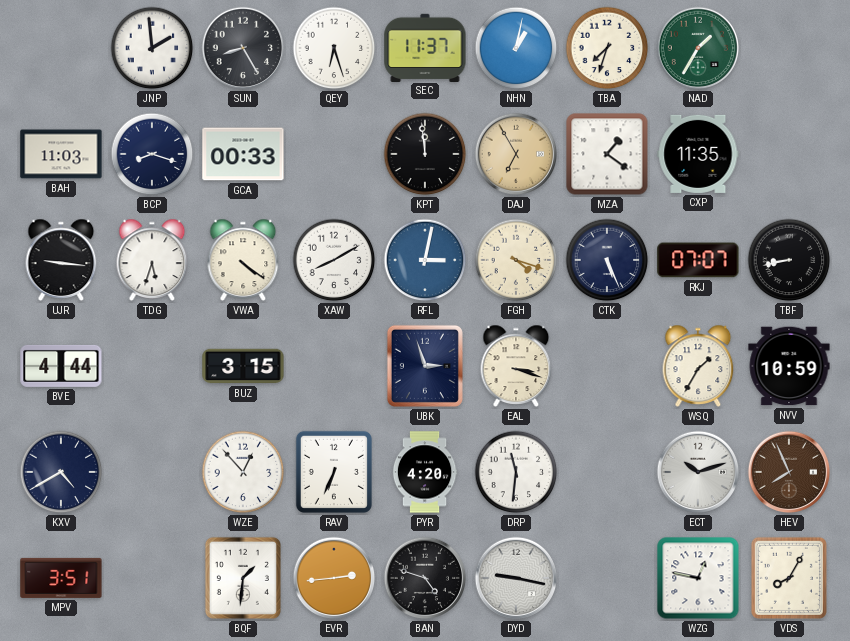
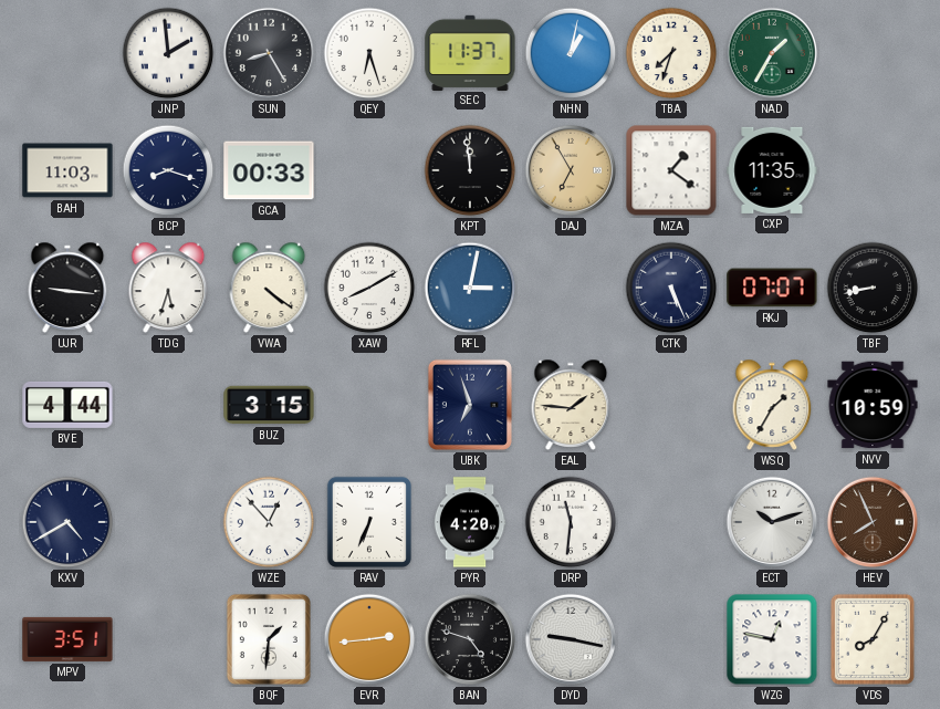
FGH: 4:18 -> none
UBK: 2:57 -> 6:57
EAL: 3:18 -> 1:46
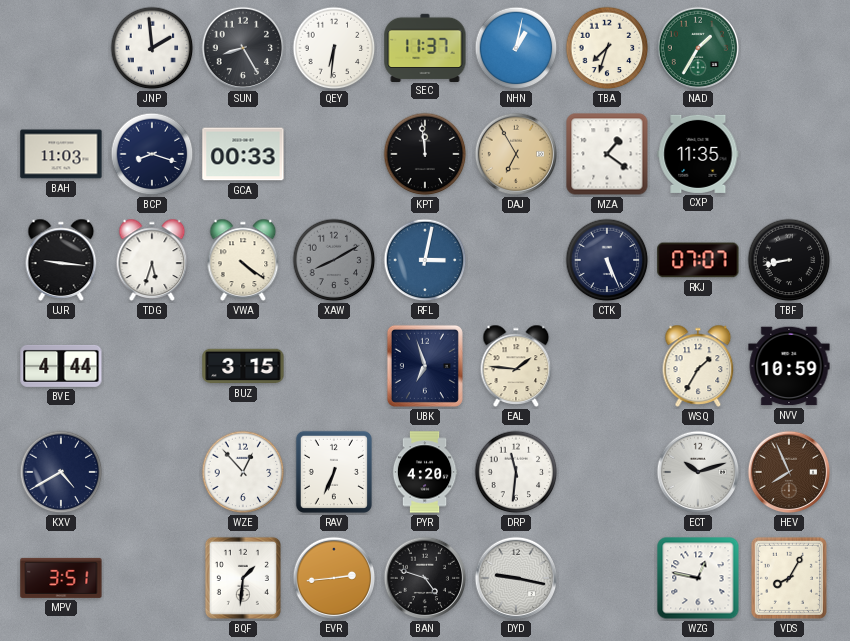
QEY: 6:27 -> 6:31
XAW dial: white -> grey
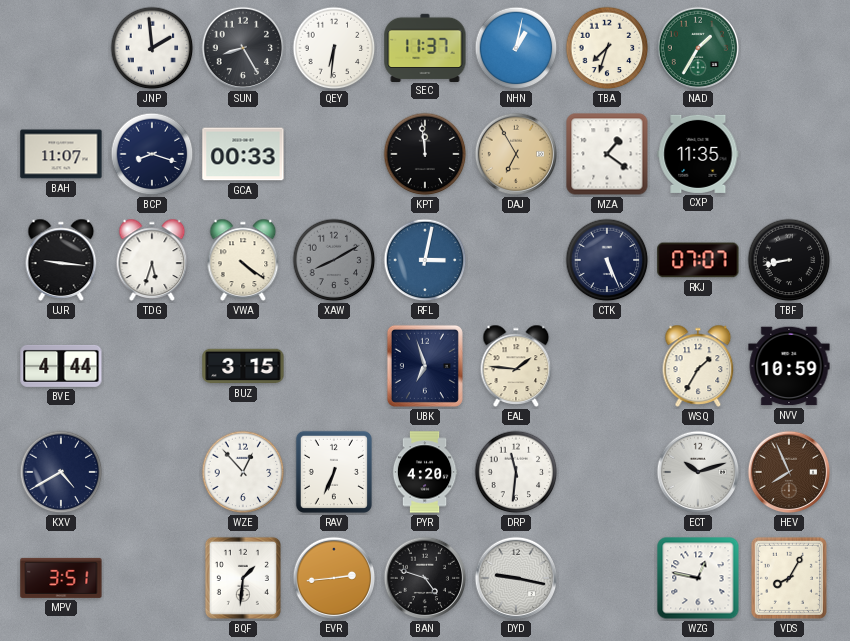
BAH: 11:03 -> 11:07
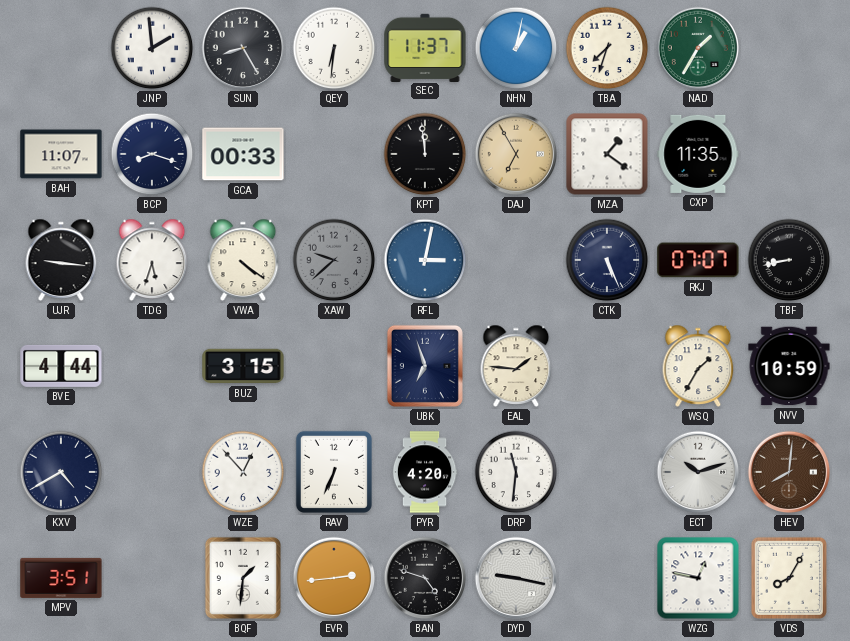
XAW: 8:10 -> 9:38
HEV: 7:56 -> 8:01
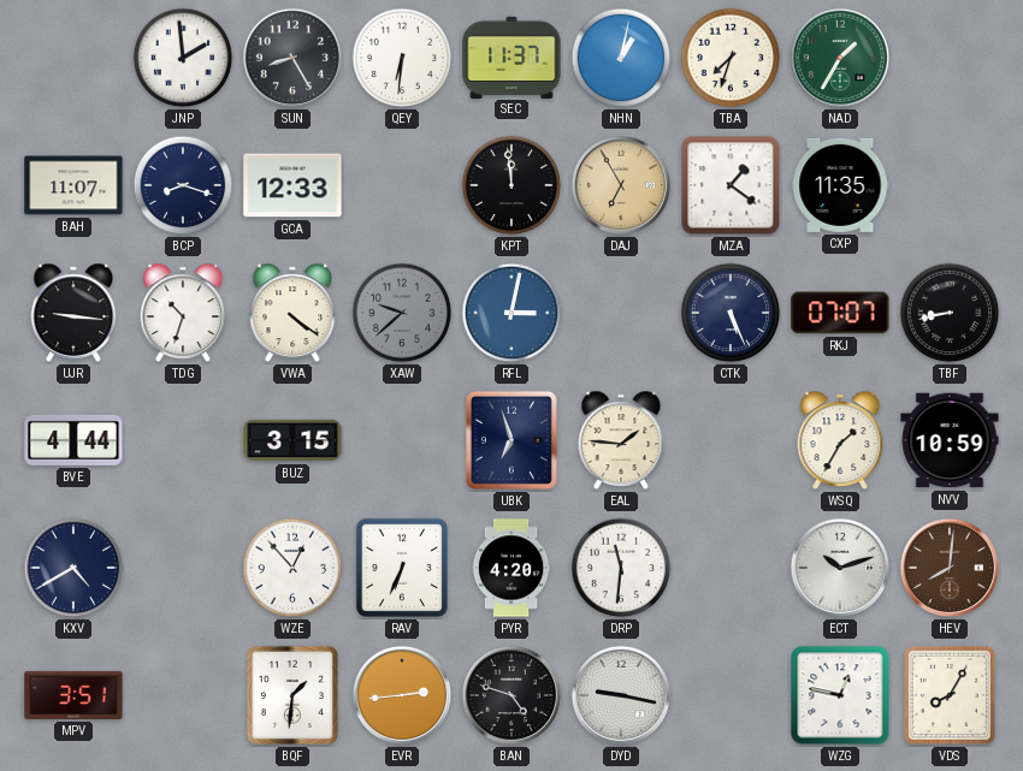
GCA: 00:33 -> 12:33
TDG: 5:33 -> 10:33
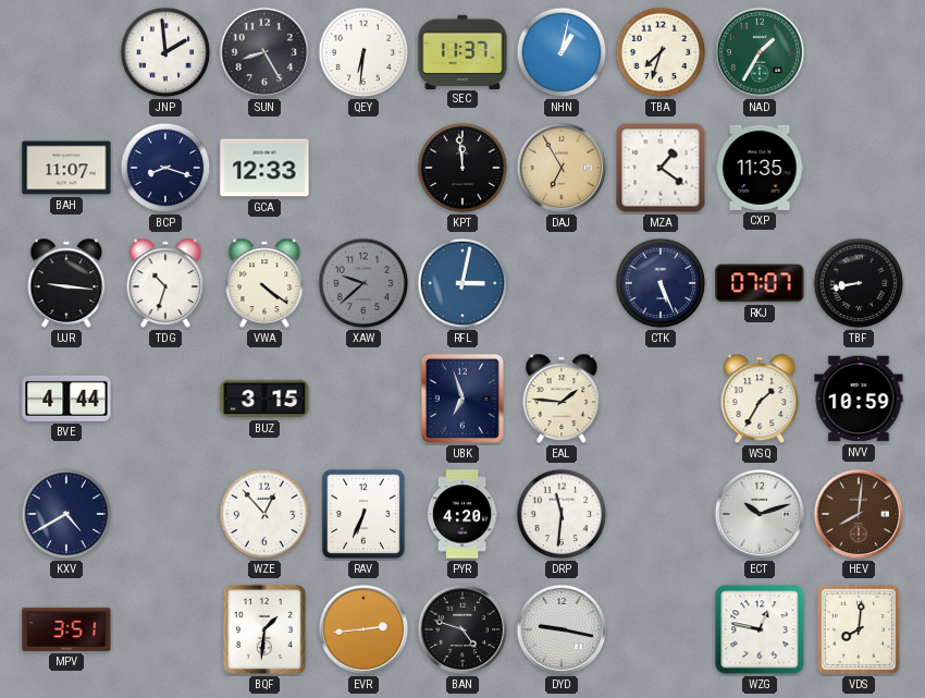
VDS: 8:05 -> 8:01
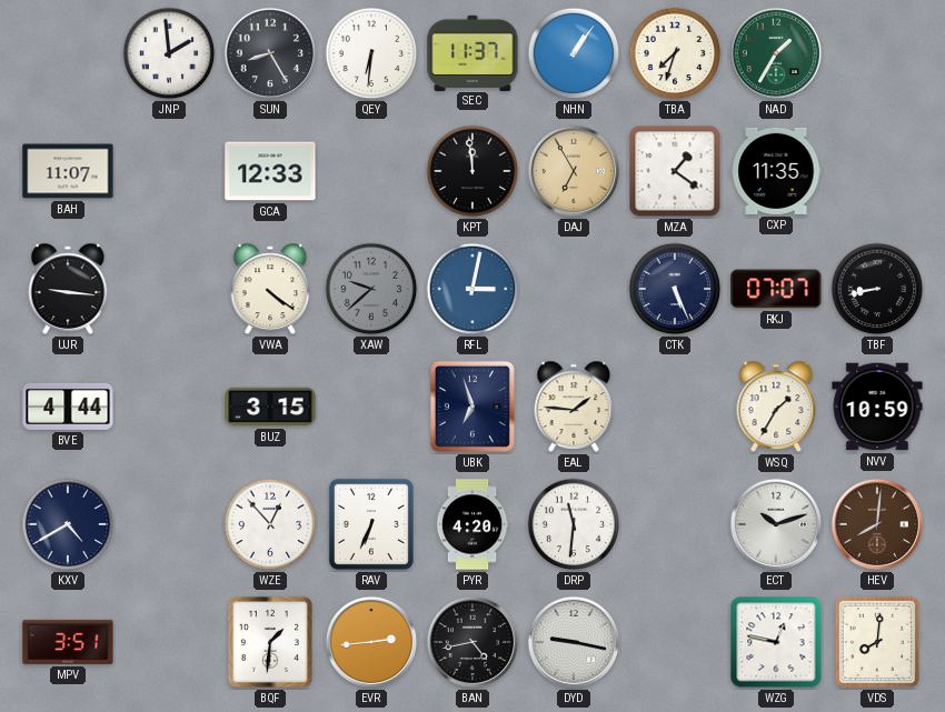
NHN: 1:02 -> 1:06
BCP: 8:18 -> none
TDG: 10:33 -> none
BAN: 4:48 -> 4:43
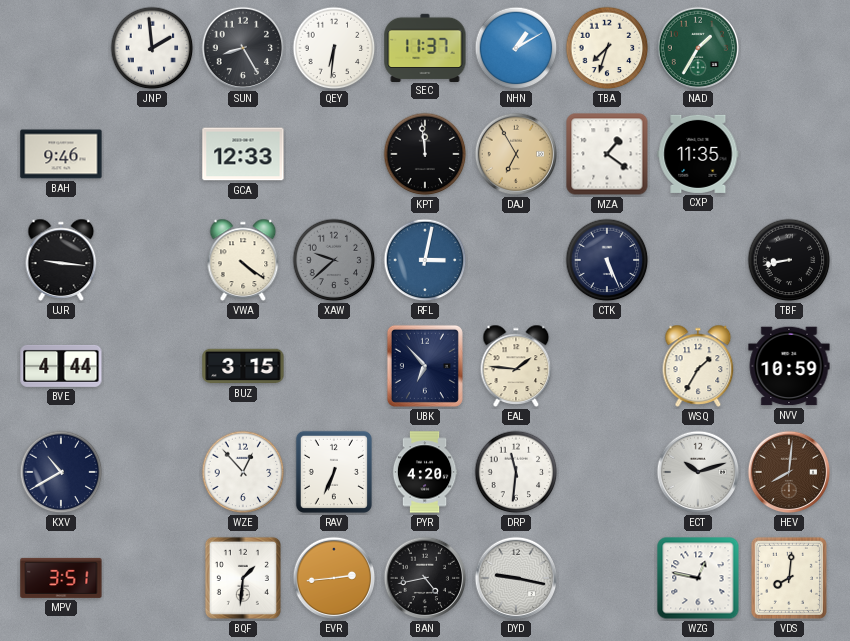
NHN: 1:06 -> 1:10
BAH: 11:07 -> 9:46
RKJ: 07:07 -> none
UBK: 6:57 -> 6:53
KXV: 4:40 -> 10:40
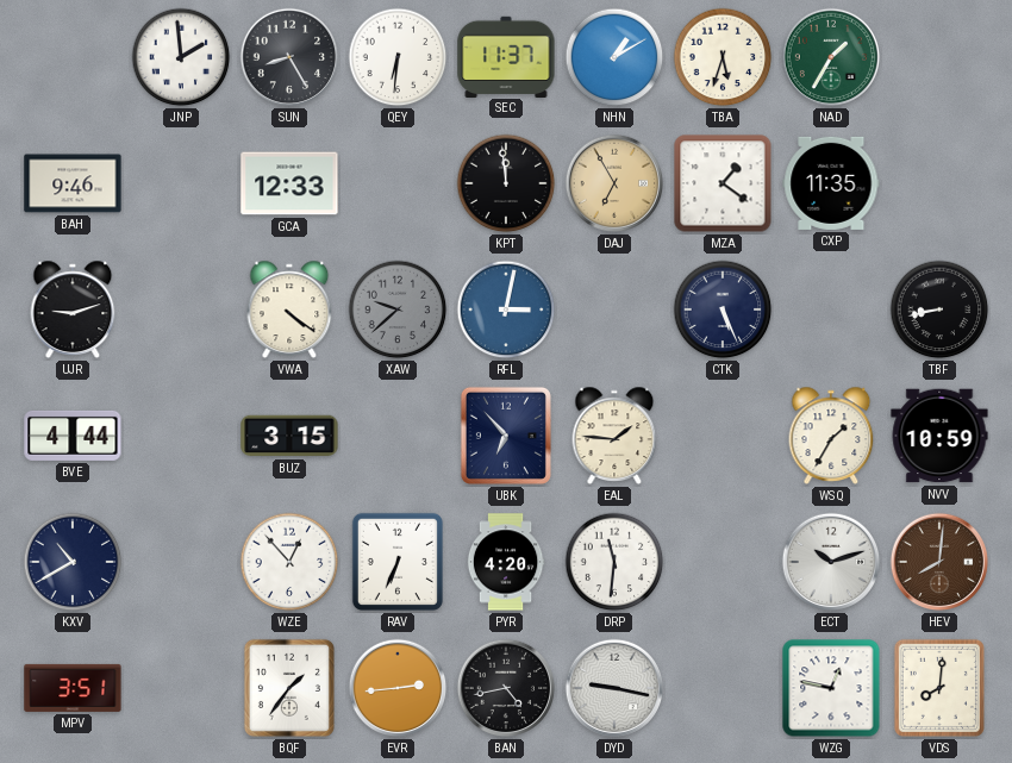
TBA: 7:33 -> 5:33
UJR: 9:16 -> 9:12
BQF: 1:31 -> 1:36
